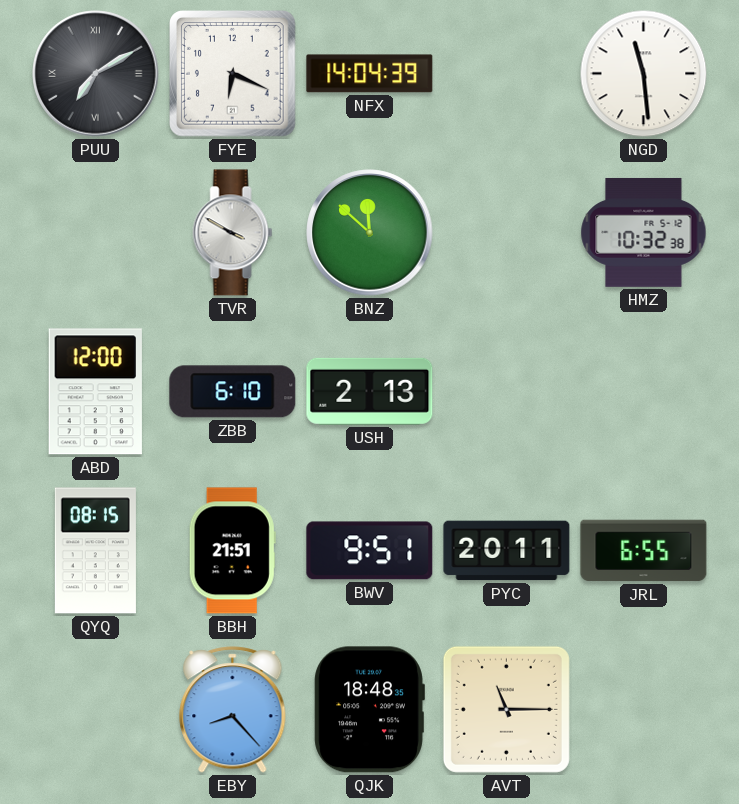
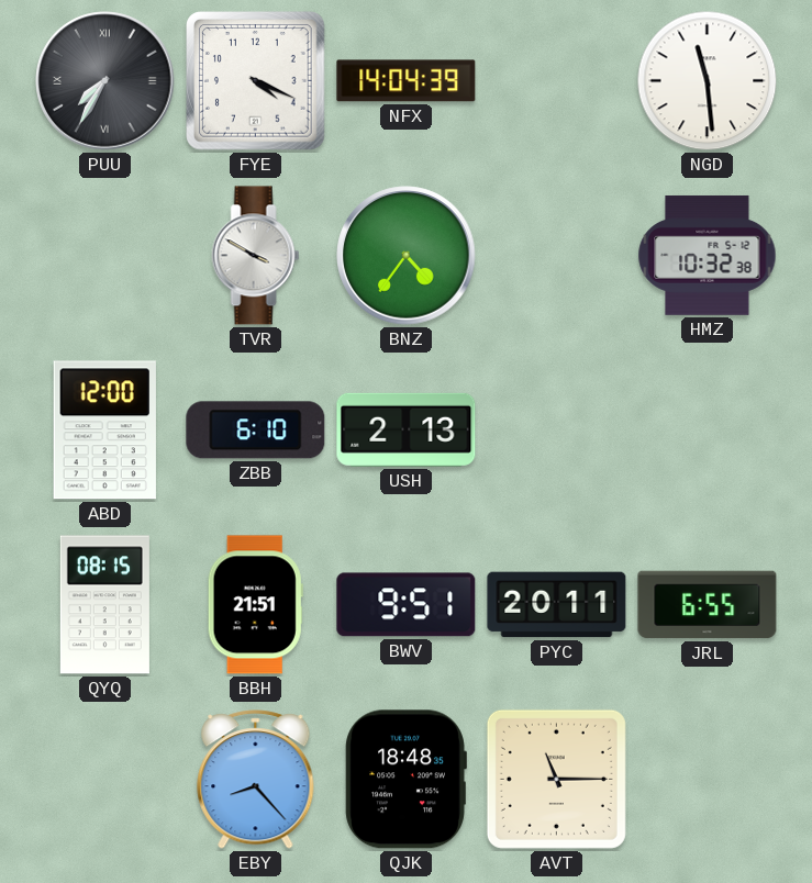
PUU: 7:10 -> 7:35
FYE: 6:19 -> 4:19
BNZ: 11:52 -> 4:36
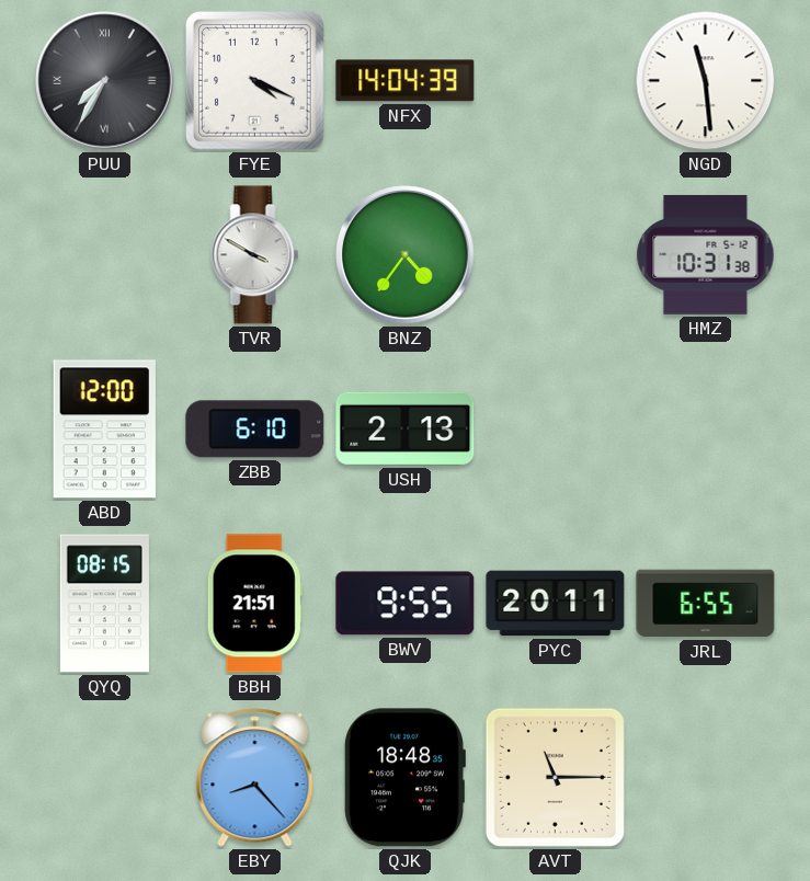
HMZ: 10:32 -> 10:31
BWV: 9:51 -> 9:55
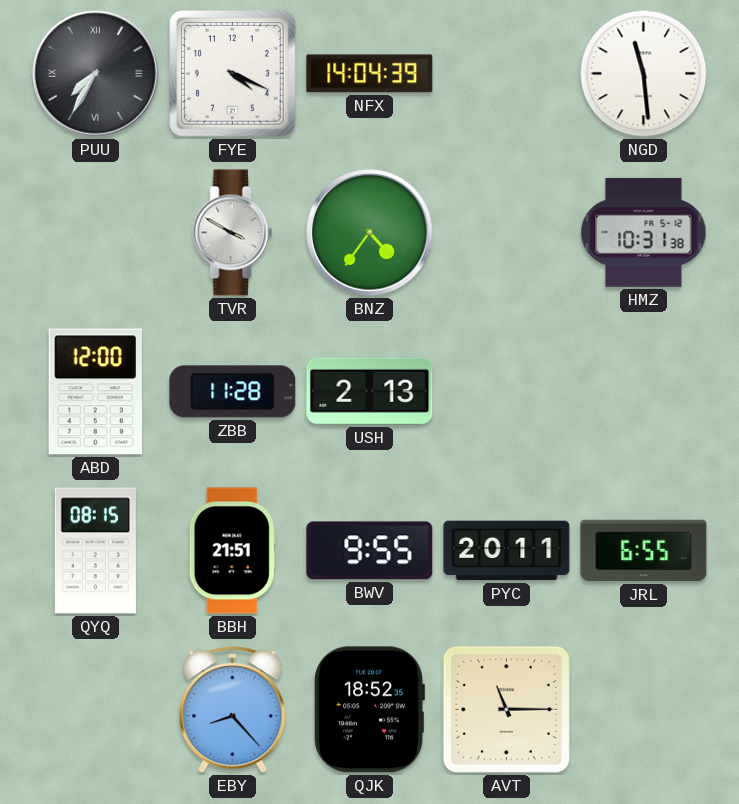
ZBB: 6:10 -> 11:28
QJK: 18:48 -> 18:52
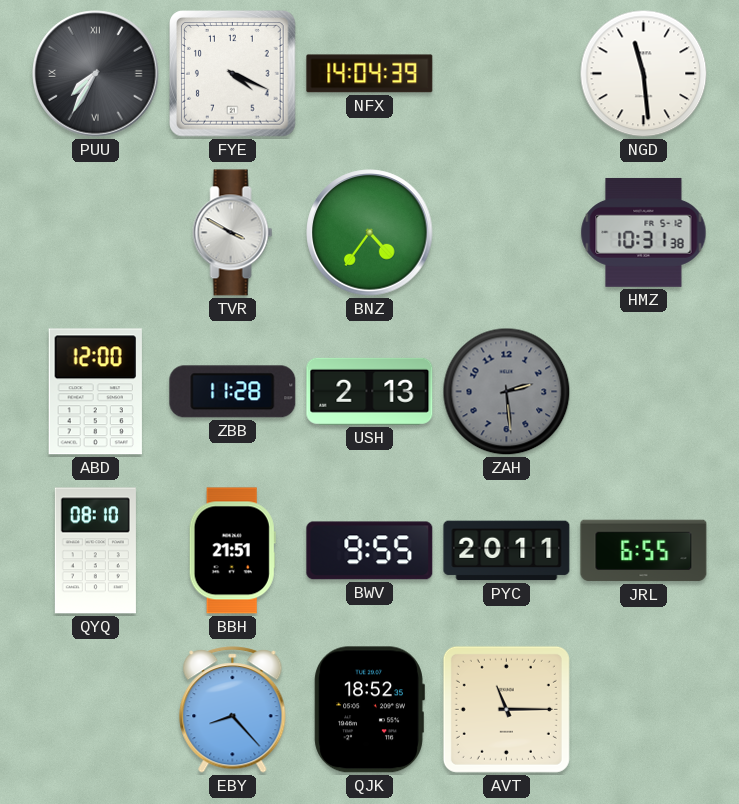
ZAH: none -> 2:29
QYQ: 08:15 -> 08:10
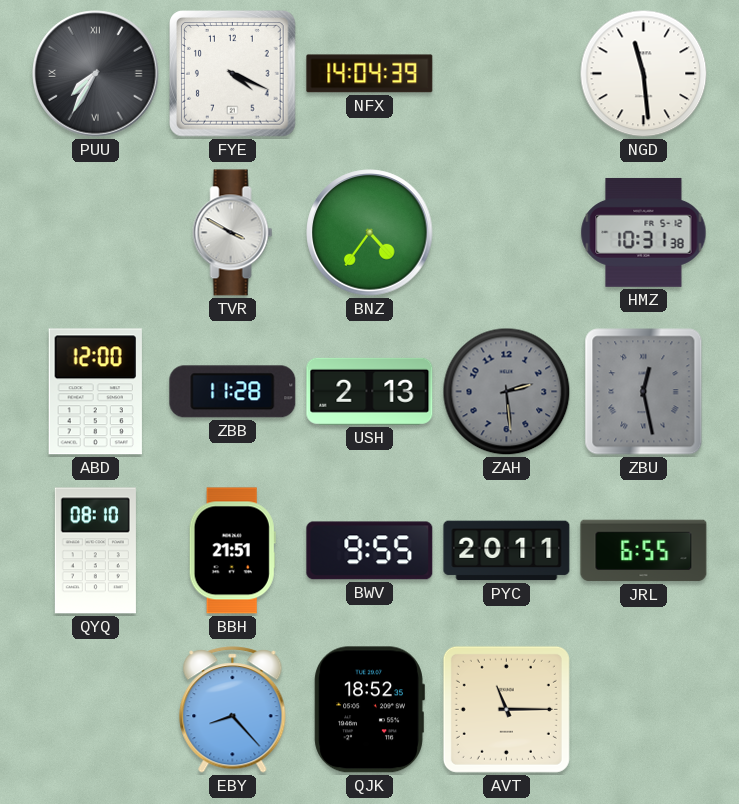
ZBU: none -> 12:28
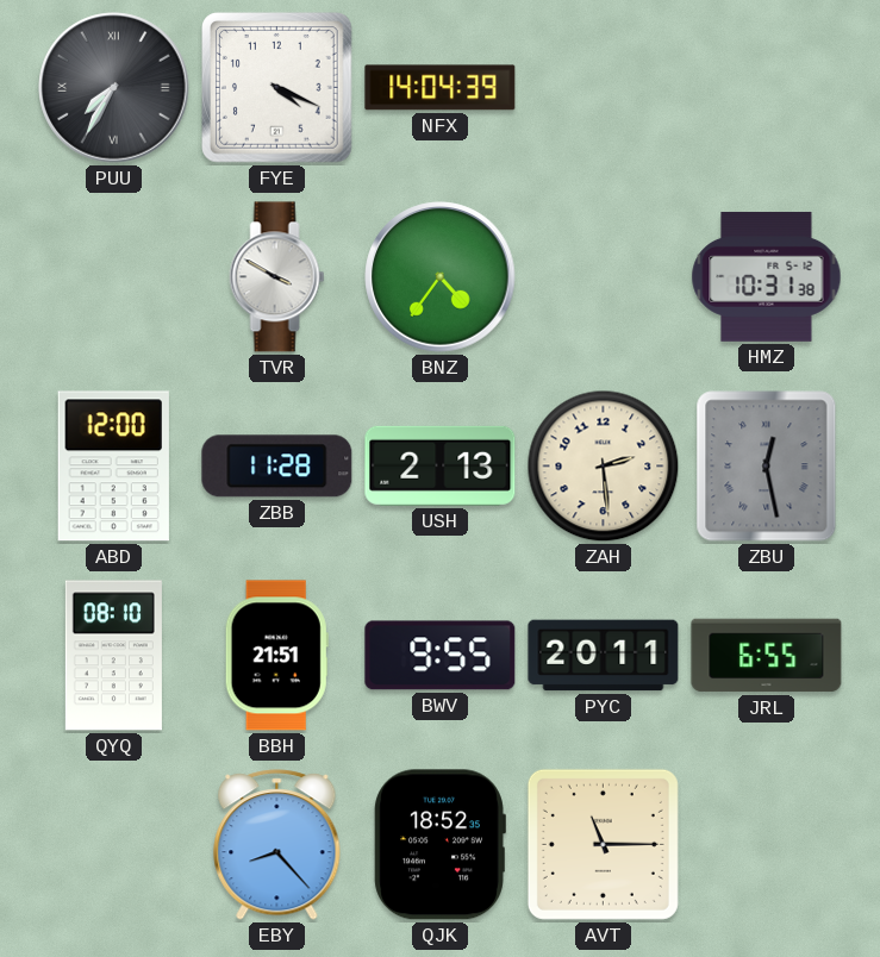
NGD: 11:29 -> none
ZAH dial: grey -> cream
